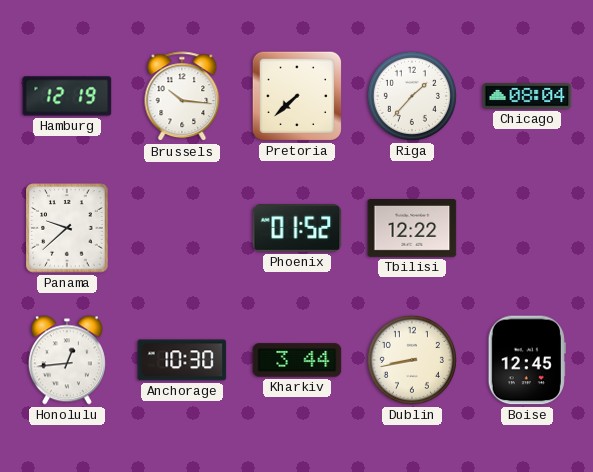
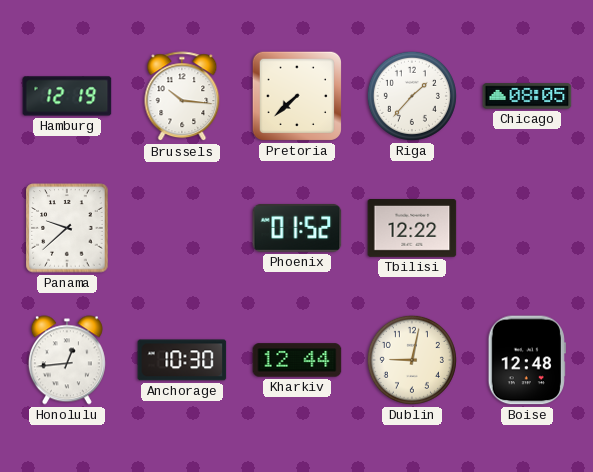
Chicago: 08:04 -> 08:05
Kharkiv: 3:44 -> 12:44
Dublin: 8:43 -> 9:02
Boise: 12:45 -> 12:48
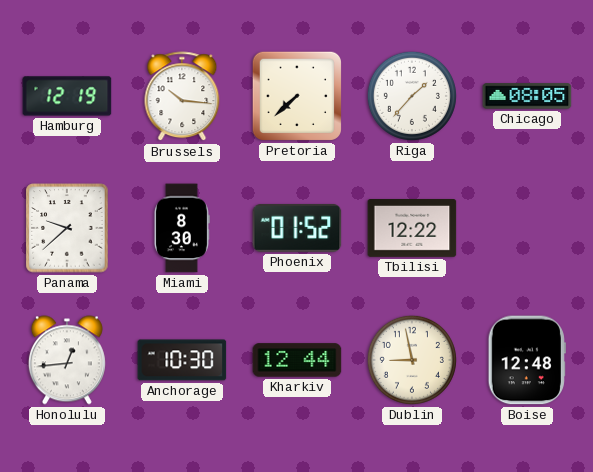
Miami: none -> 8:30
Dublin: 9:02 -> 8:58
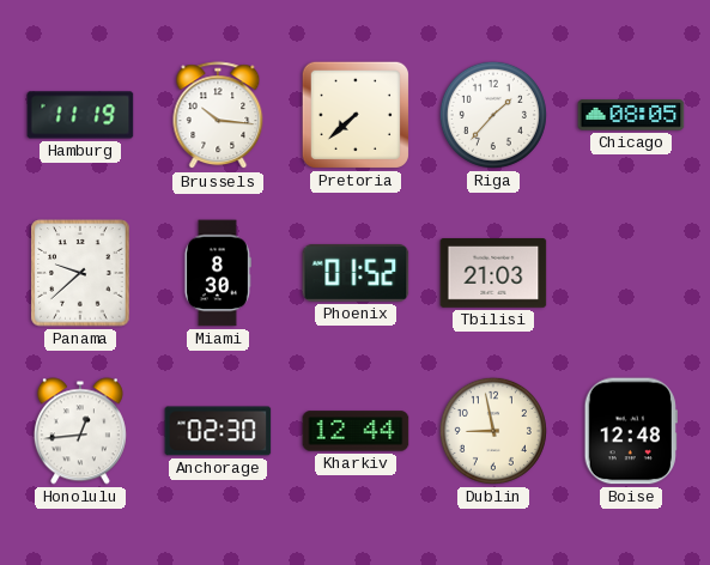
Hamburg: 12:19 -> 11:19
Tbilisi: 12:22 -> 21:03
Anchorage: 10:30 -> 02:30
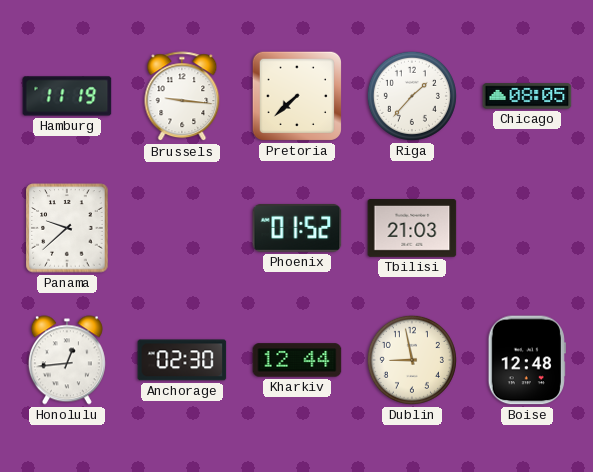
Brussels: 10:16 -> 9:16
Miami: 8:30 -> none
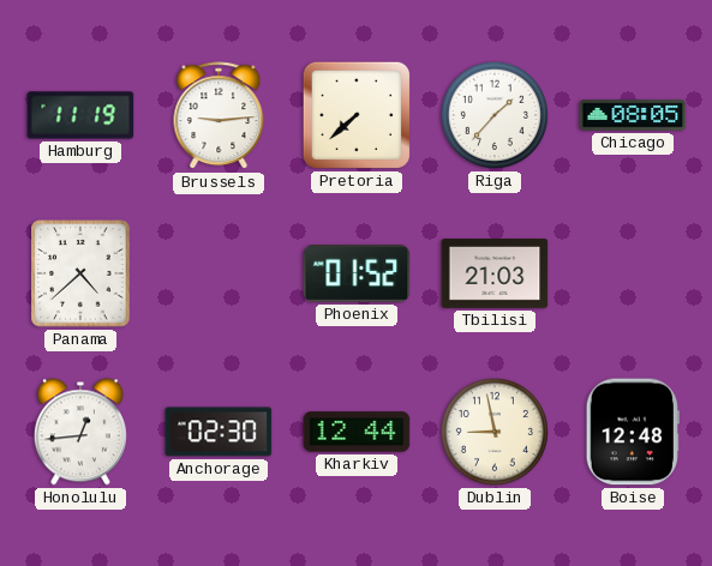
Brussels: 9:16 -> 9:14
Panama: 9:38 -> 4:38
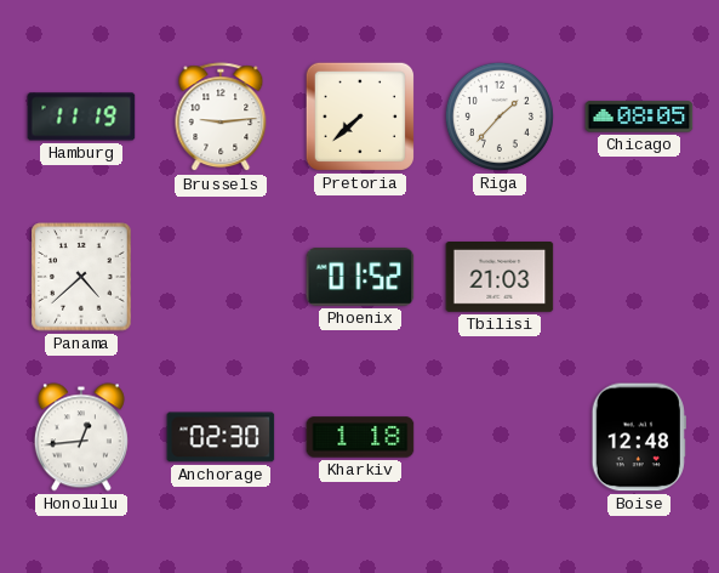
Kharkiv: 12:44 -> 1:18
Dublin: 8:58 -> none
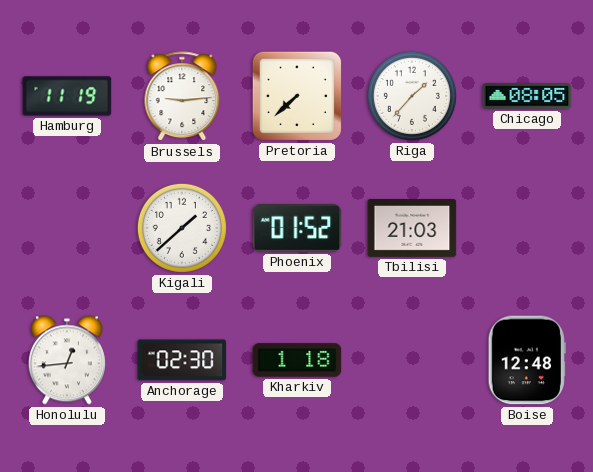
Panama: 4:38 -> none
Kigali: none -> 1:38
